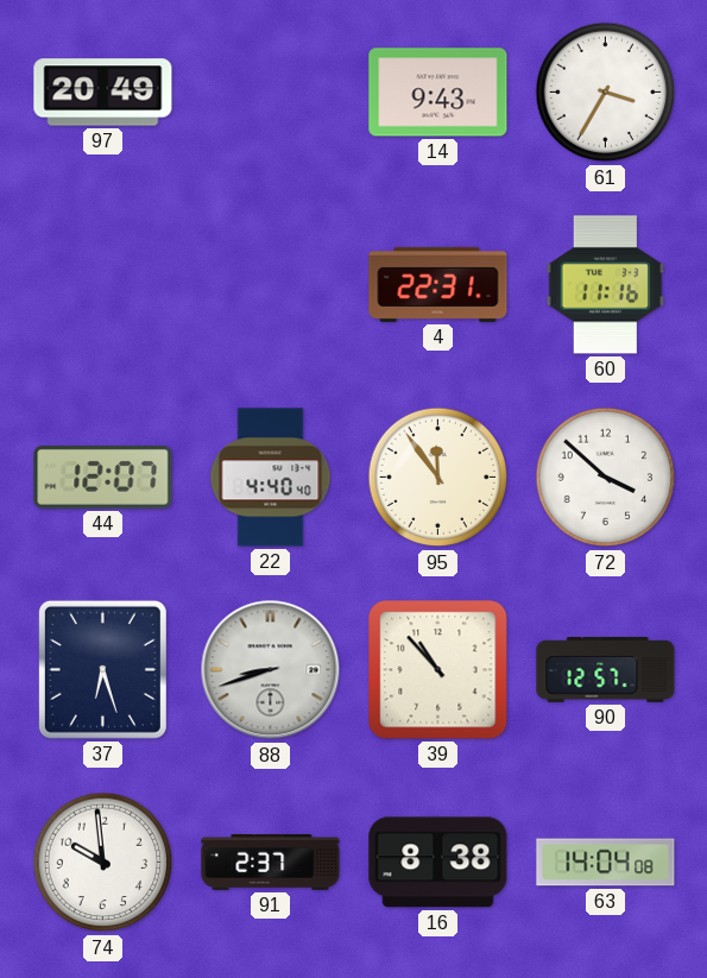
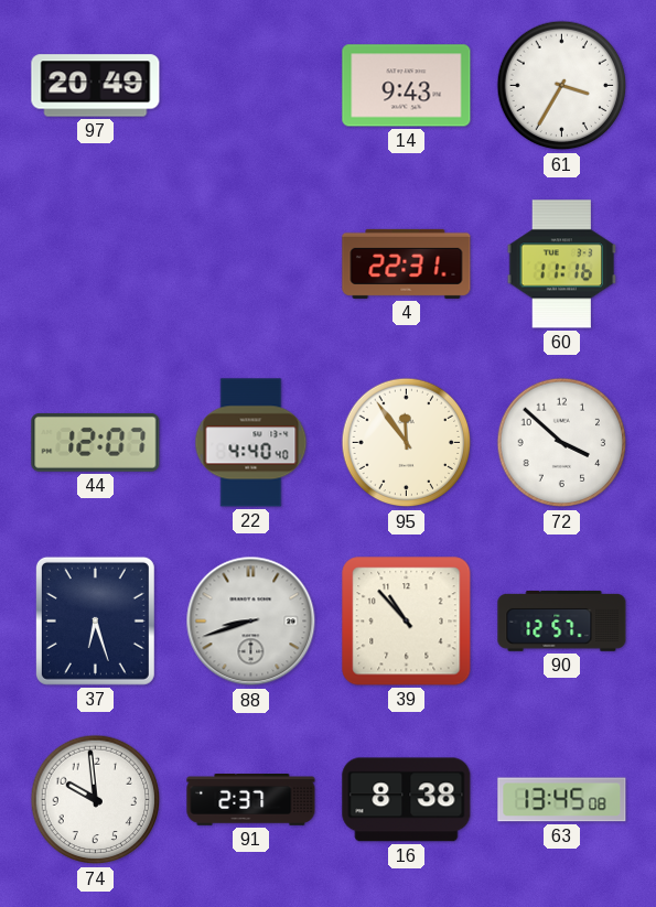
63: 14:04 -> 13:45
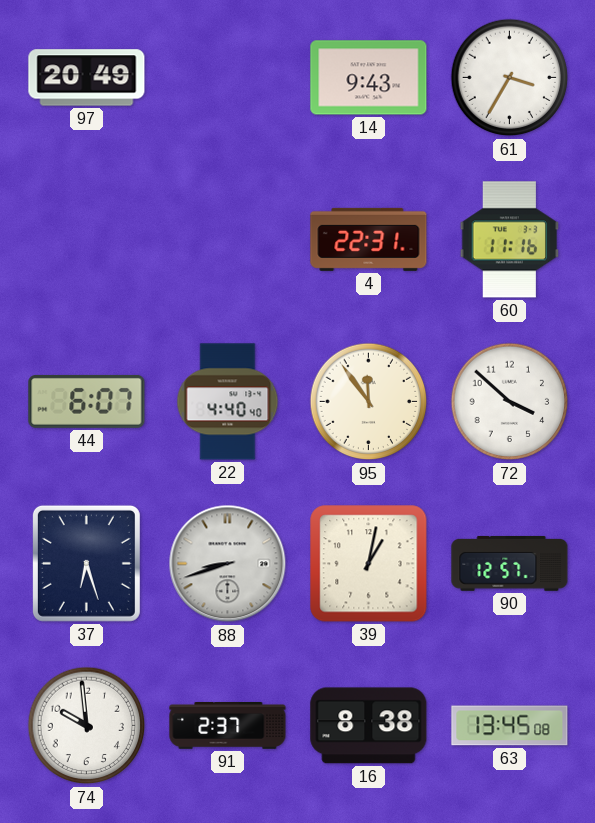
44: 12:07 -> 6:07
39: 10:53 -> 1:02
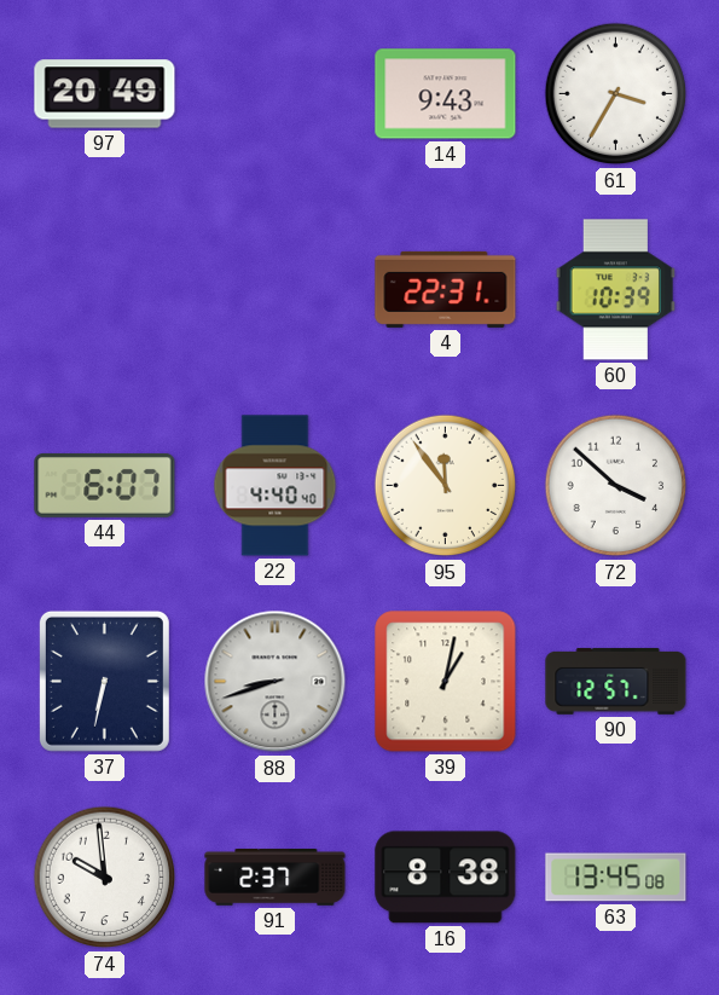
60: 11:16 -> 10:39
37: 6:27 -> 6:32
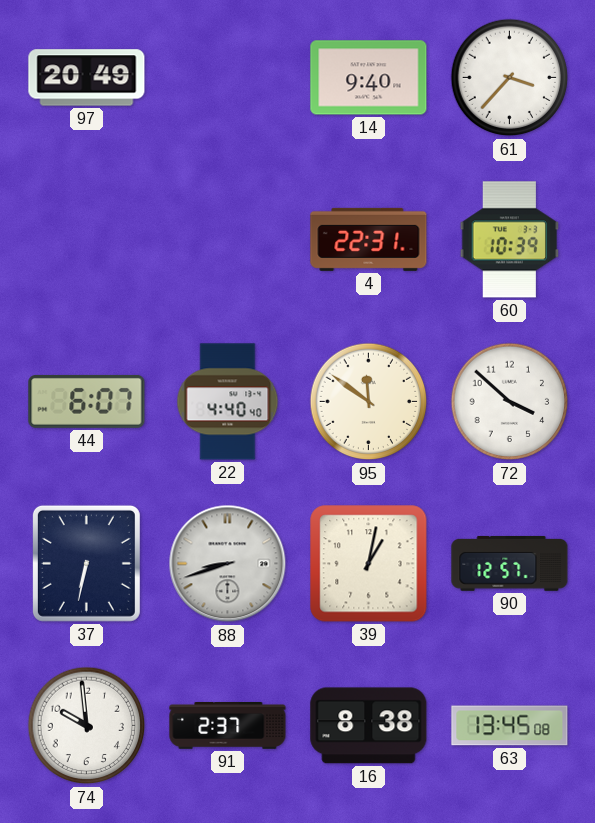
14: 9:43 -> 9:40
61: 3:35 -> 3:37
95: 11:54 -> 11:51
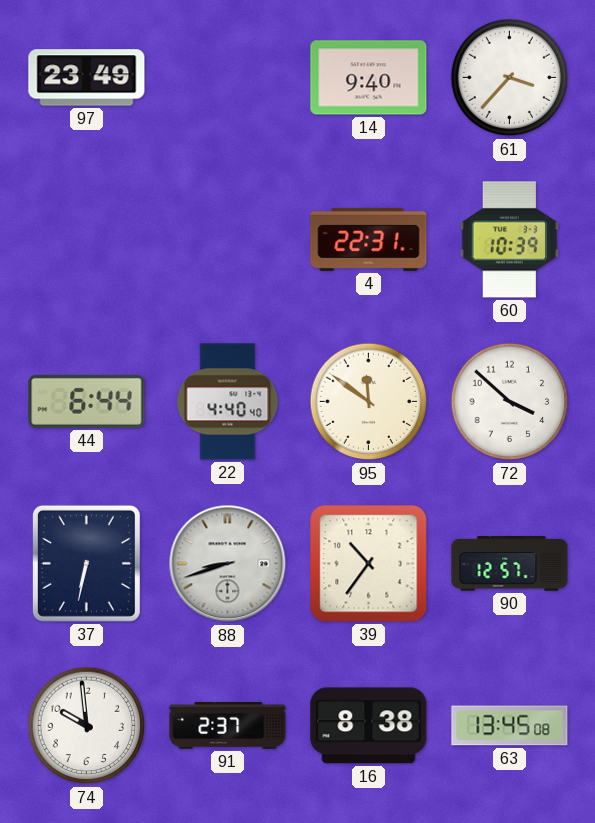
97: 20:49 -> 23:49
44: 6:07 -> 6:44
39: 1:02 -> 10:36
